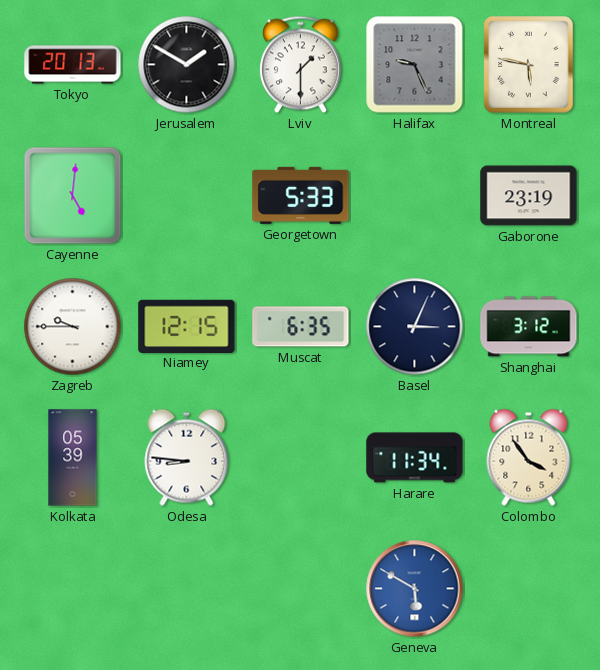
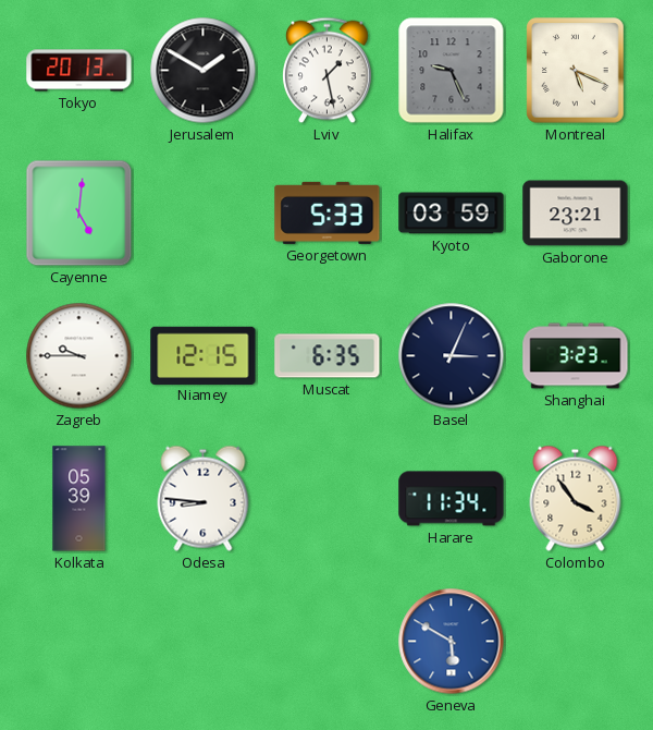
Lviv: 1:30 -> 1:28
Montreal: 5:47 -> 5:19
Kyoto: none -> 03:59
Gaborone: 23:19 -> 23:21
Shanghai: 3:12 -> 3:23
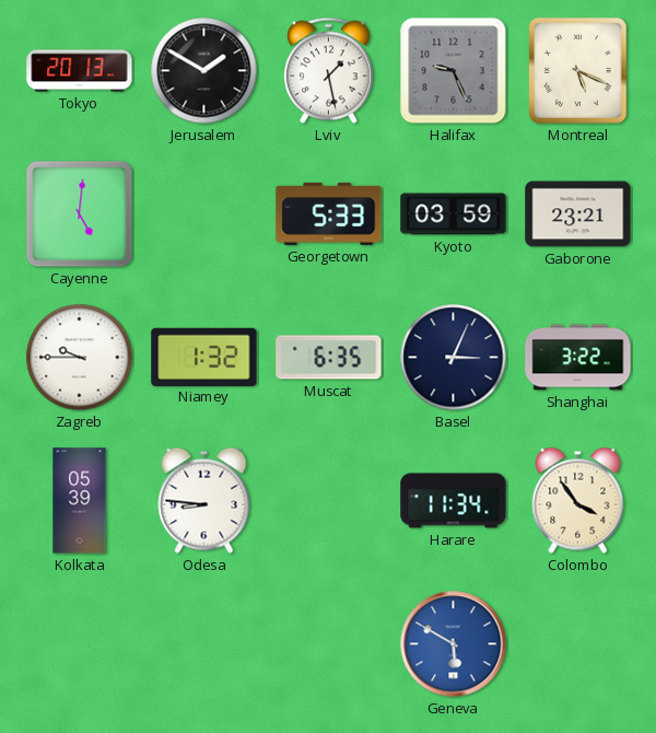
Niamey: 12:15 -> 1:32
Shanghai: 3:23 -> 3:22
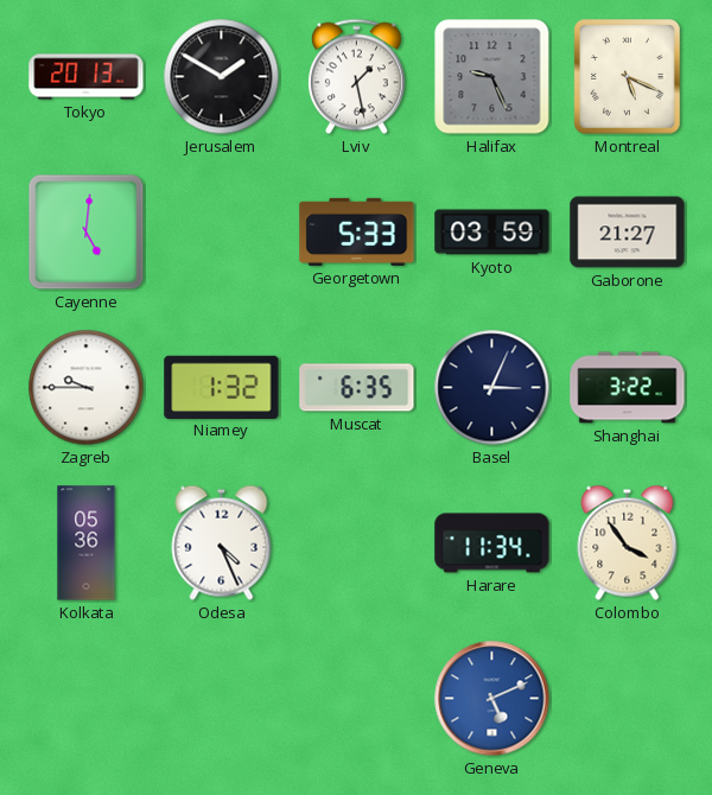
Gaborone: 23:21 -> 21:27
Kolkata: 05:39 -> 05:36
Odesa: 8:46 -> 4:26
Geneva: 5:50 -> 5:11
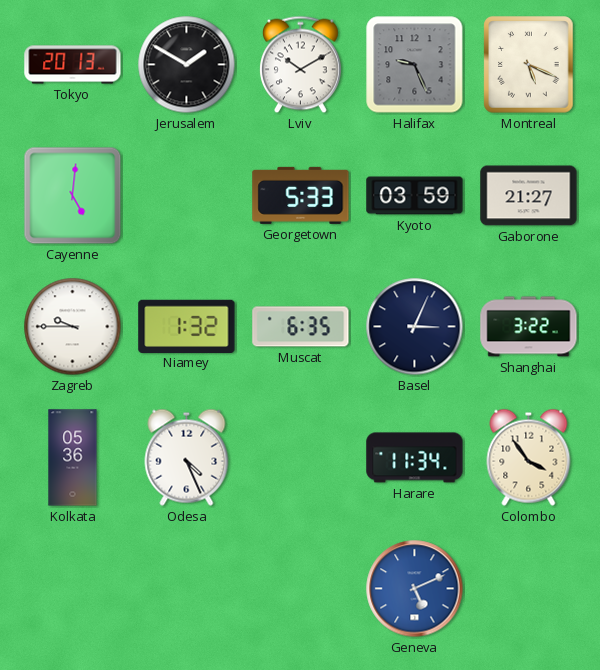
Lviv: 1:28 -> 10:10
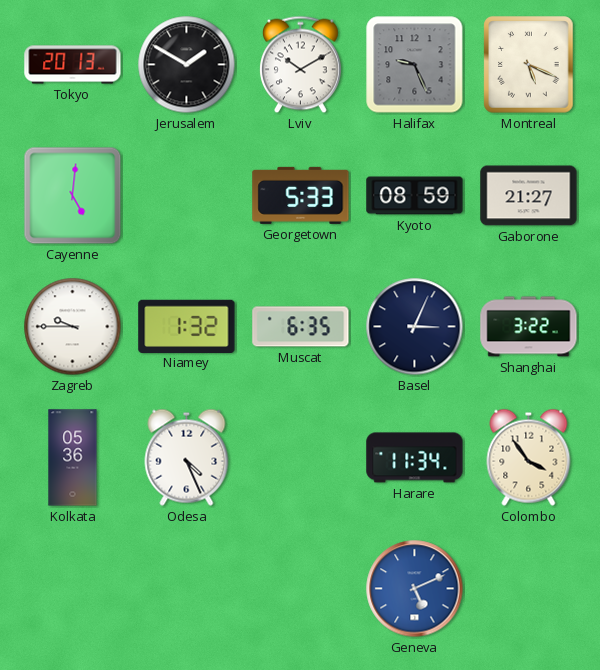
Kyoto: 03:59 -> 08:59
